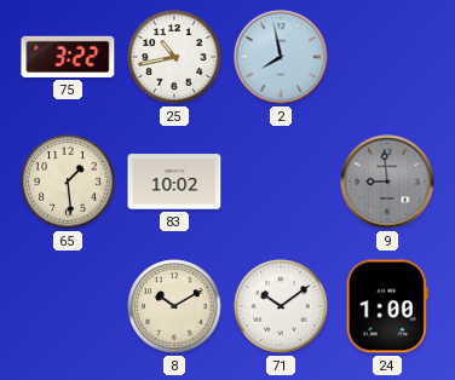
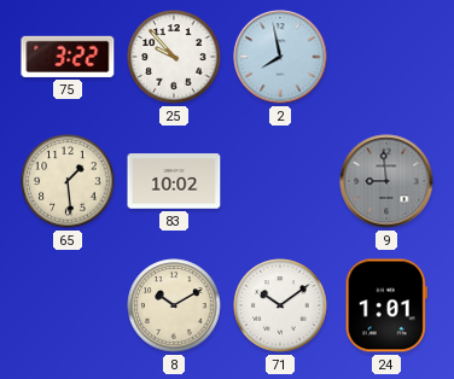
25: 10:43 -> 9:53
24: 1:00 -> 1:01
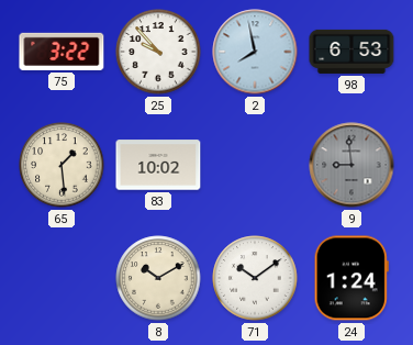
98: none -> 6:53
24: 1:01 -> 1:24
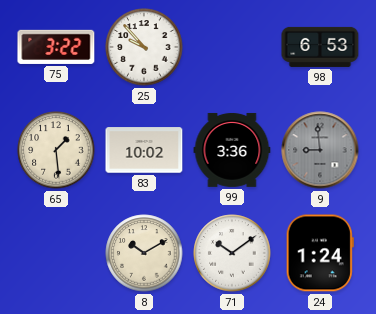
2: 7:58 -> none
99: none -> 3:36
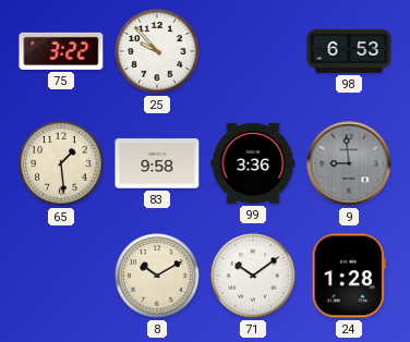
83: 10:02 -> 9:58
24: 1:24 -> 1:28
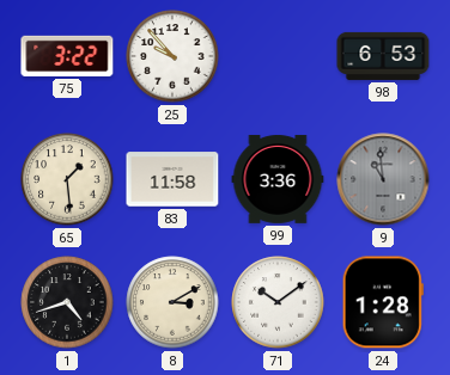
83: 9:58 -> 11:58
9: 8:59 -> 10:59
1: none -> 4:42
8: 10:10 -> 3:10
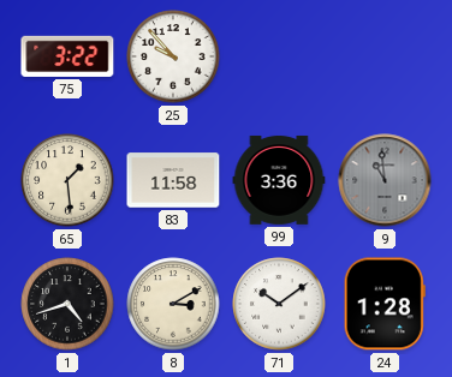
98: 6:53 -> none
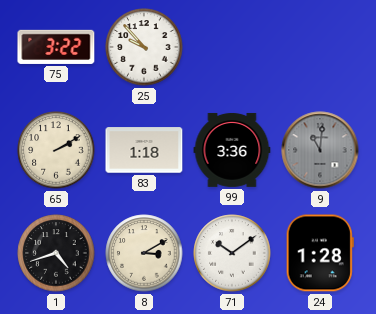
65: 1:29 -> 2:10
83: 11:58 -> 1:18
9: 10:59 -> 11:01
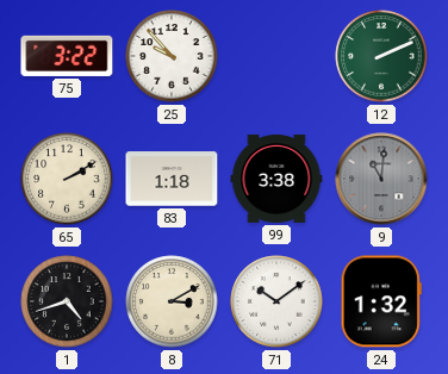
12: none -> 2:11
99: 3:36 -> 3:38
24: 1:28 -> 1:32
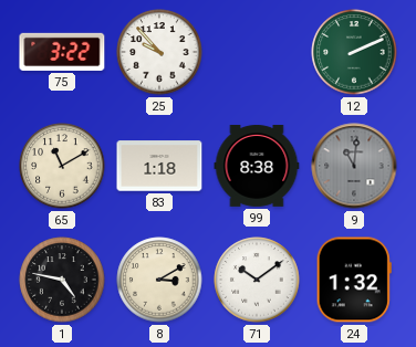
65: 2:10 -> 11:10
99: 3:38 -> 8:38
1: 4:42 -> 4:47
